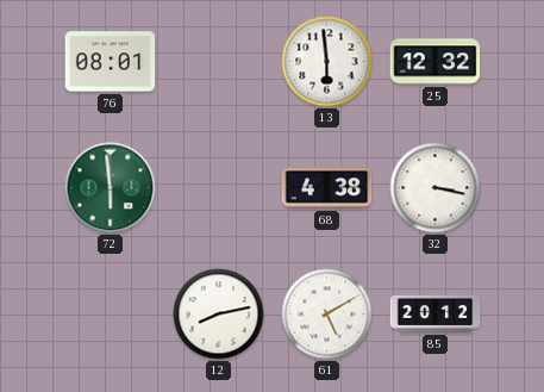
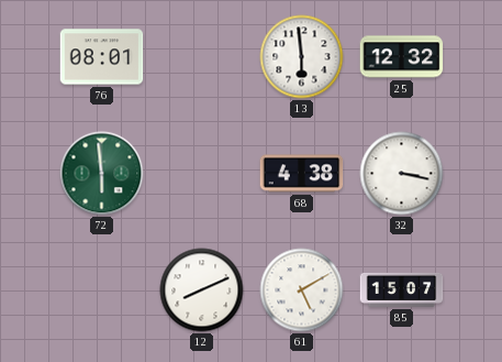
12: 8:13 -> 8:11
85: 20:12 -> 15:07
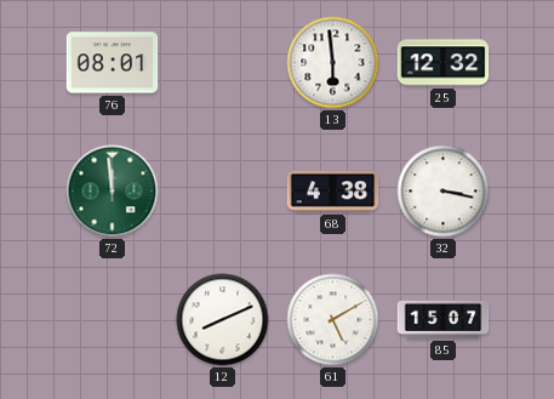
72: 5:59 -> 11:59
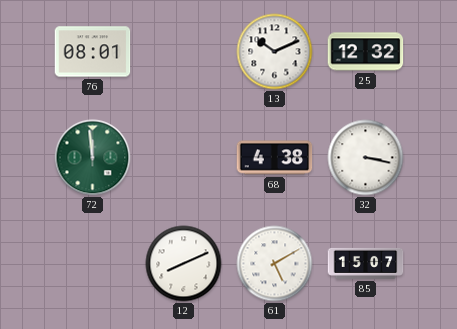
13: 5:59 -> 10:11
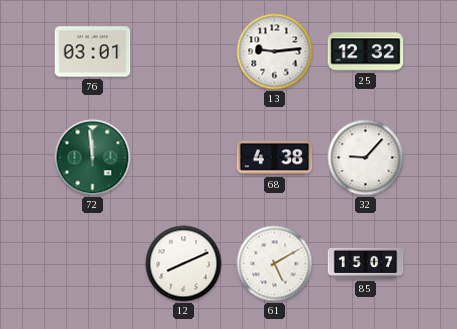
76: 08:01 -> 03:01
13: 10:11 -> 9:14
32: 3:17 -> 9:07
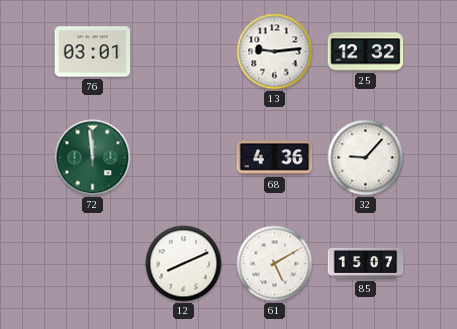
68: 4:38 -> 4:36
